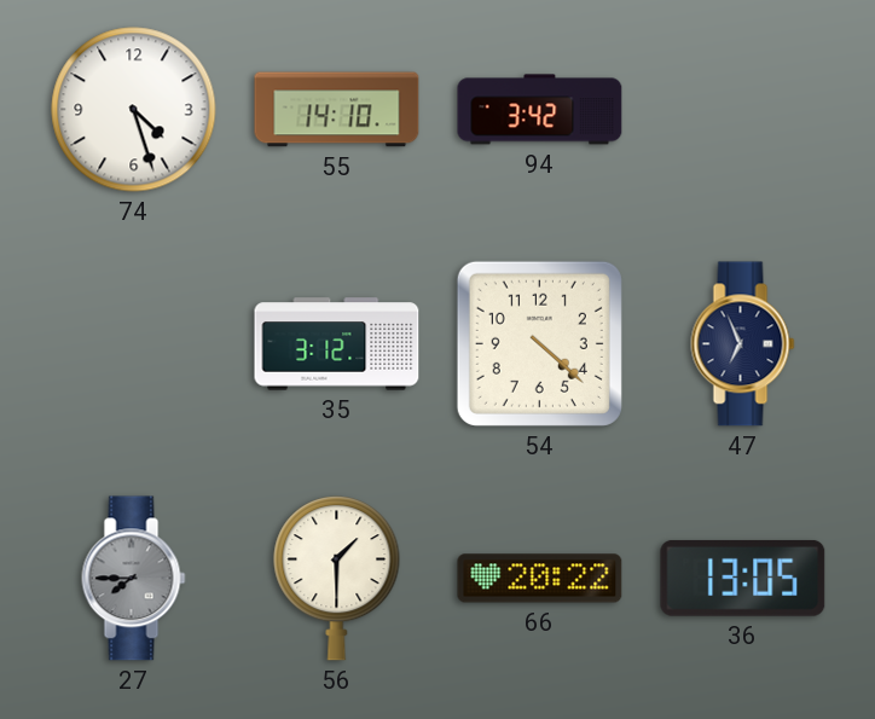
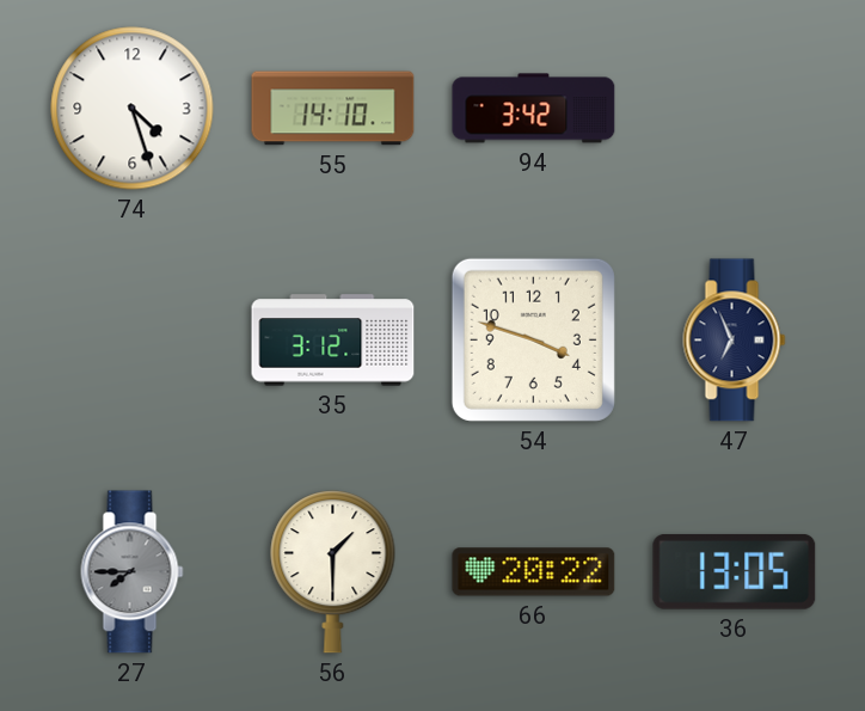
54: 4:22 -> 3:48
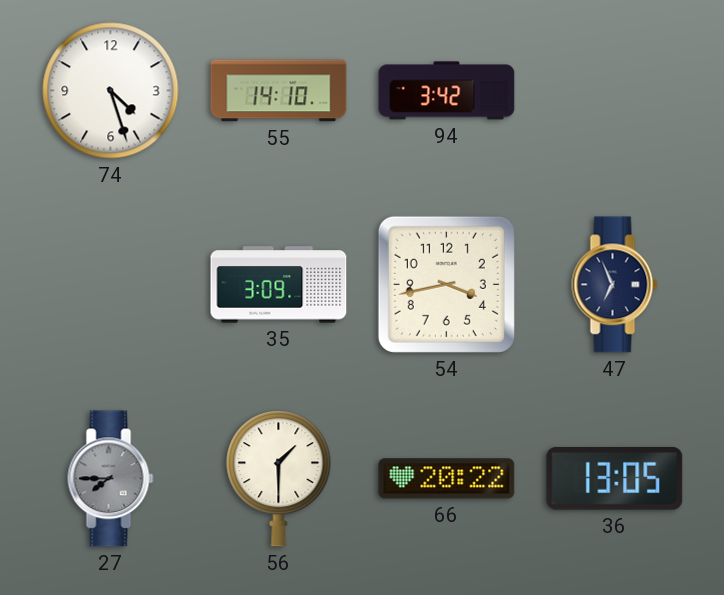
35: 3:12 -> 3:09
54: 3:48 -> 3:43
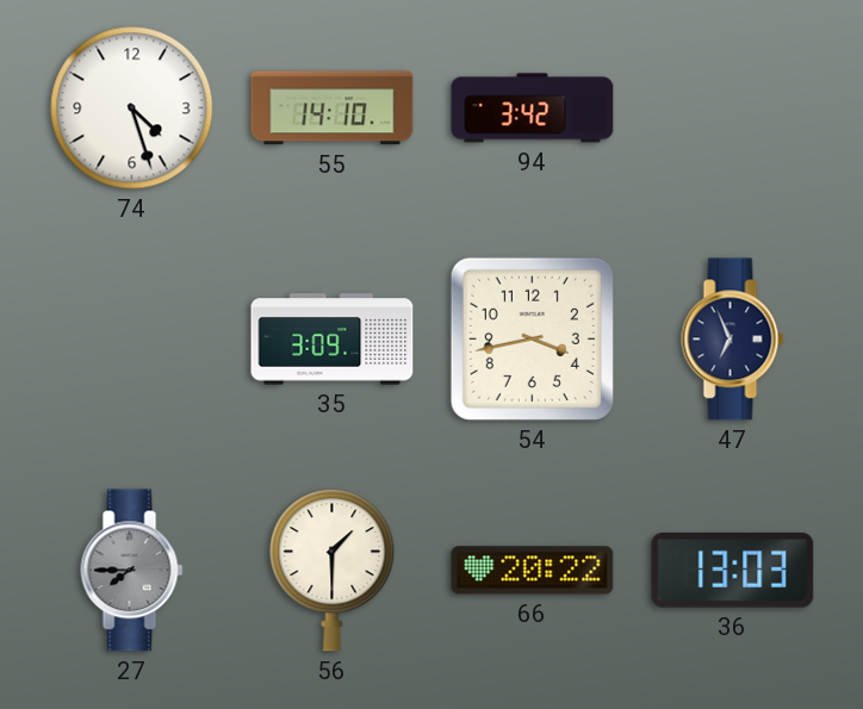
36: 13:05 -> 13:03
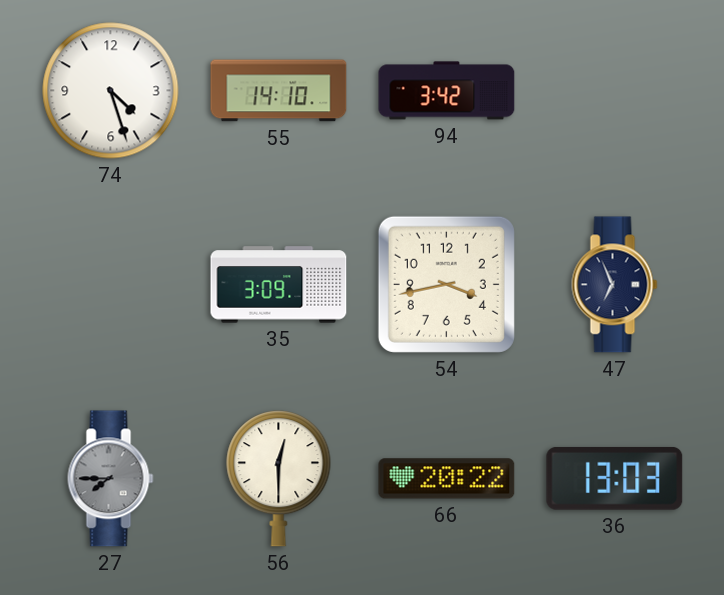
56: 1:30 -> 12:30
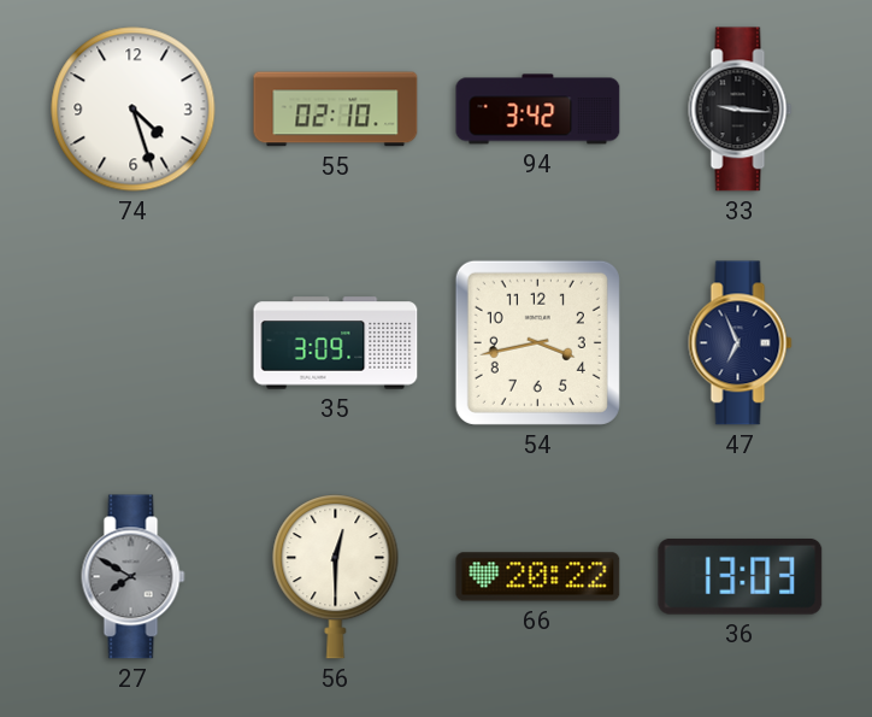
55: 14:10 -> 02:10
33: none -> 9:16
27: 7:45 -> 7:50
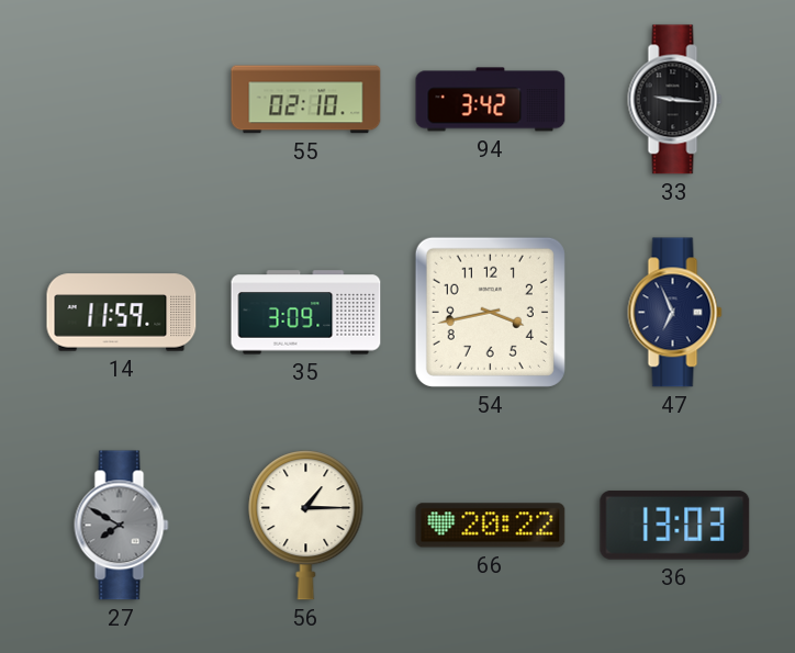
74: 4:27 -> none
14: none -> 11:59
56: 12:30 -> 1:15
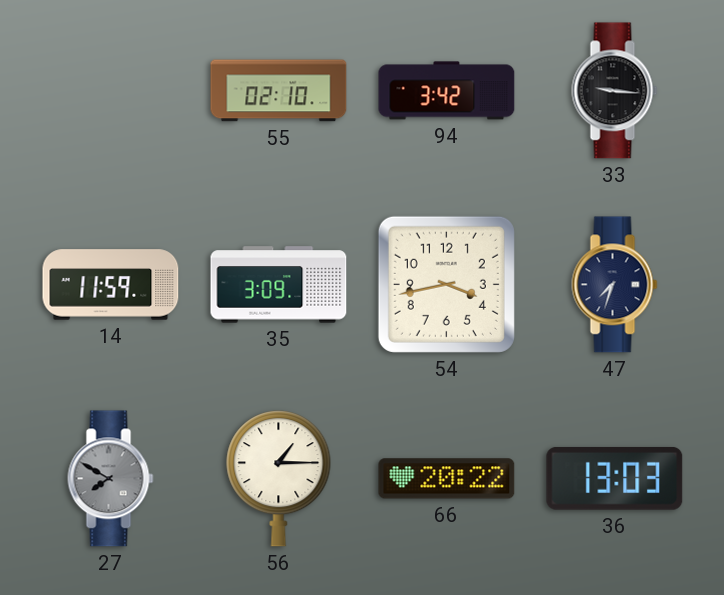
47: 6:56 -> 7:33
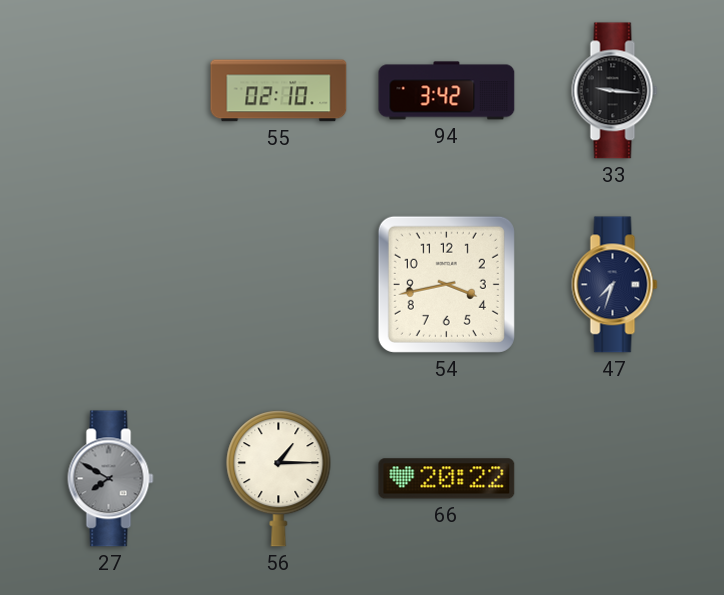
14: 11:59 -> none
35: 3:09 -> none
36: 13:03 -> none
